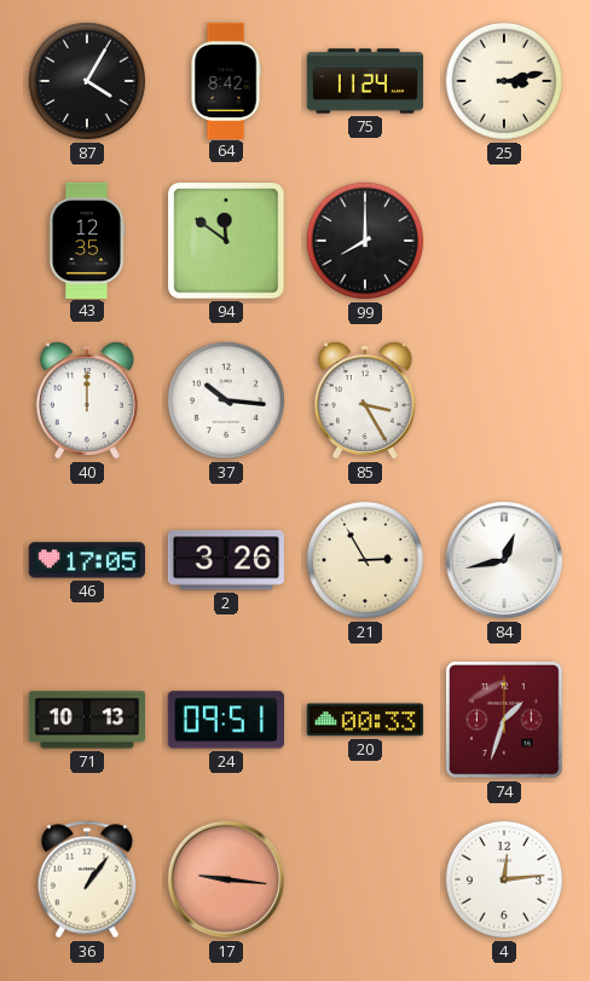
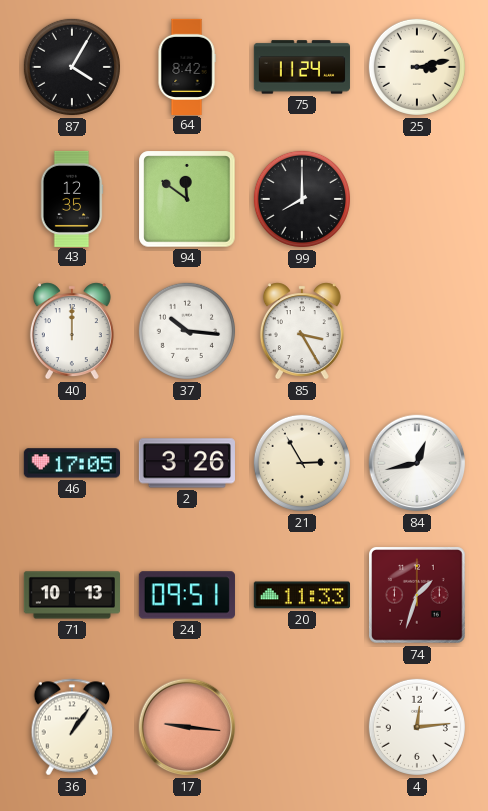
20: 00:33 -> 11:33
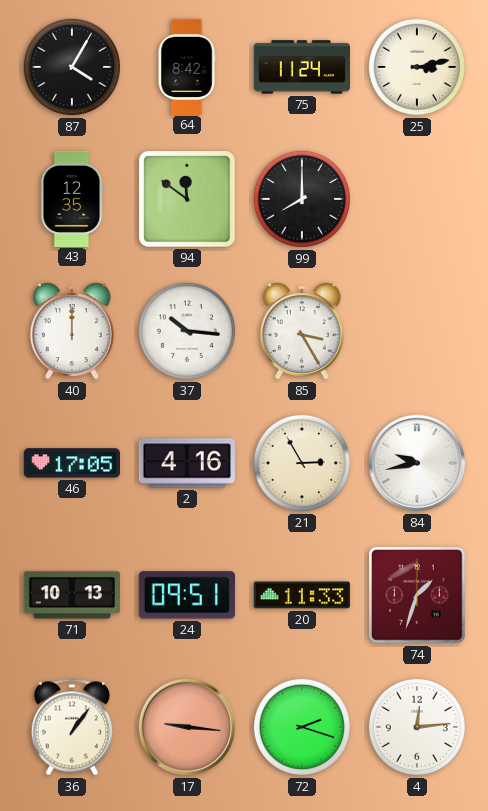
2: 3:26 -> 4:16
84: 12:43 -> 9:43
72: none -> 2:18
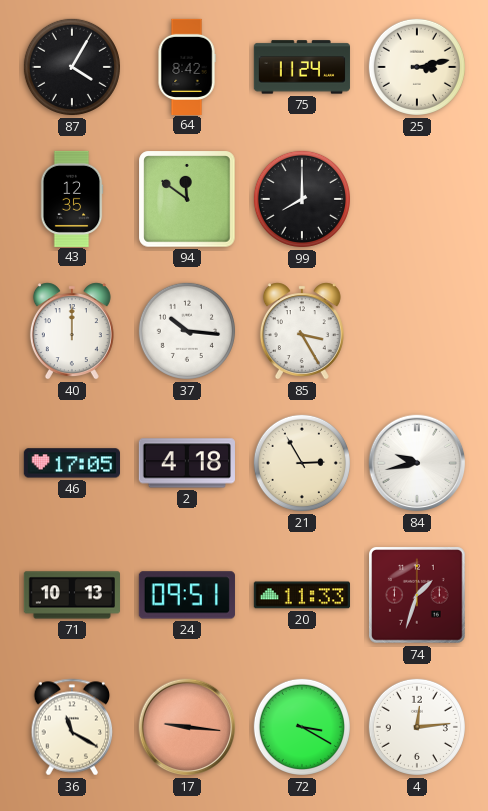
2: 4:16 -> 4:18
36: 1:06 -> 11:20
72: 2:18 -> 3:20
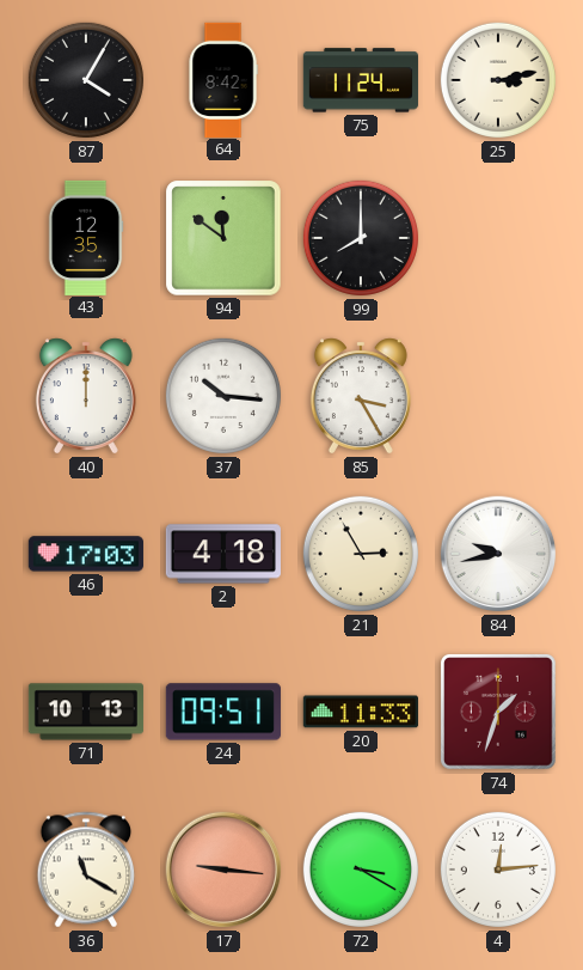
46: 17:05 -> 17:03
